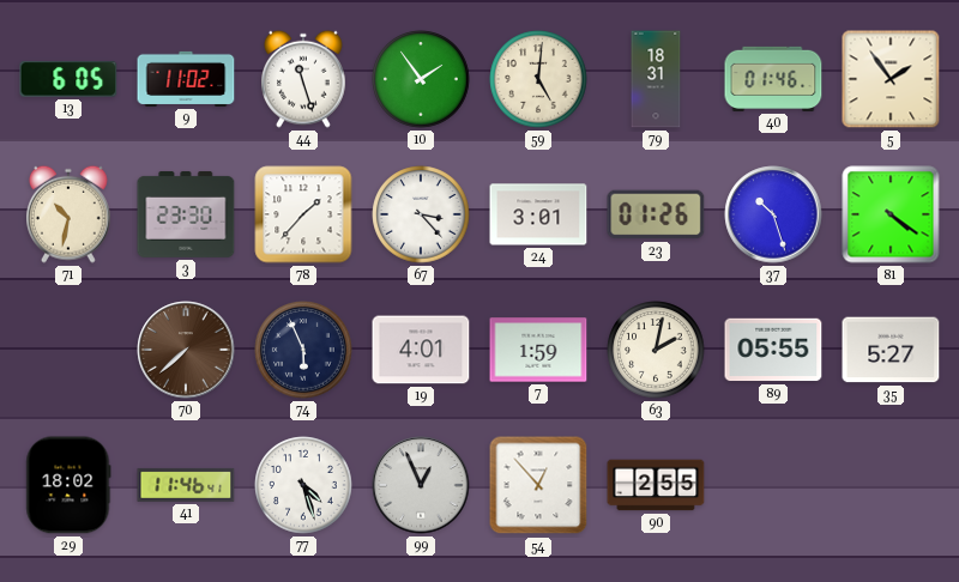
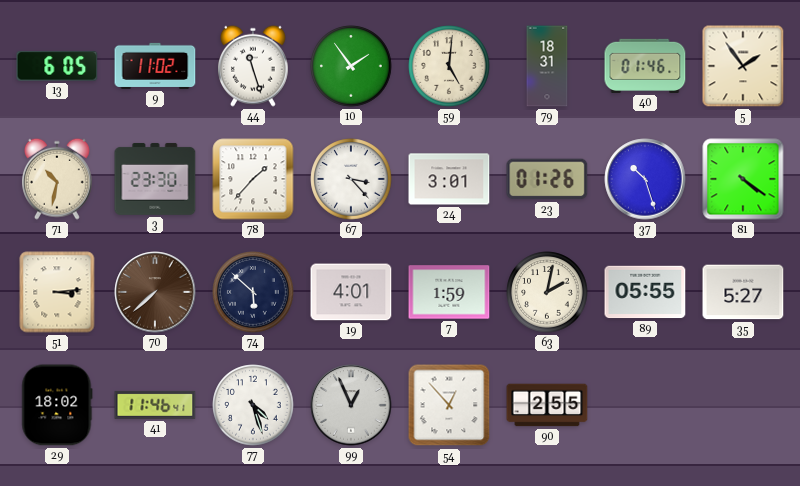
51: none -> 3:14
74: 5:56 -> 5:52
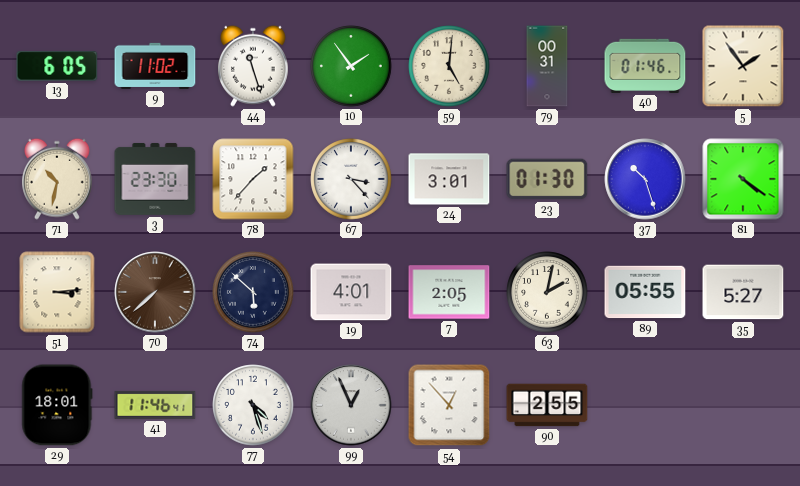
79: 18:31 -> 00:31
23: 01:26 -> 01:30
7: 1:59 -> 2:05
29: 18:02 -> 18:01
